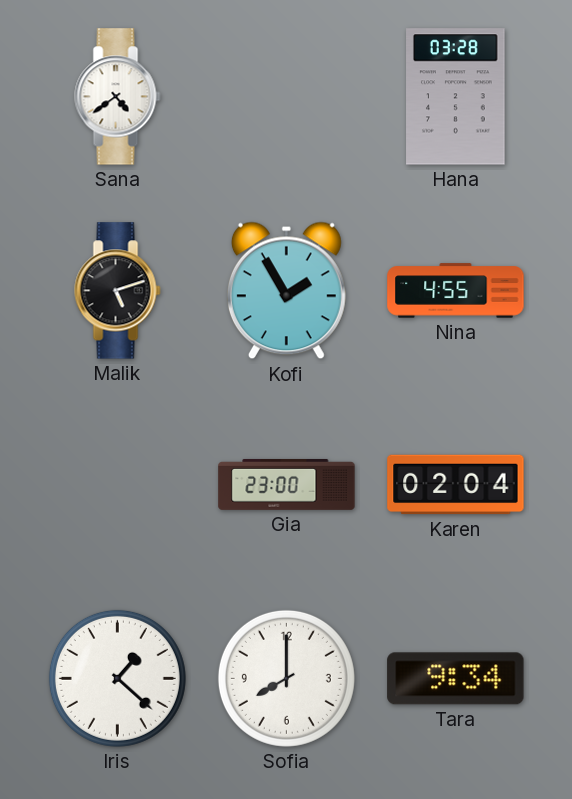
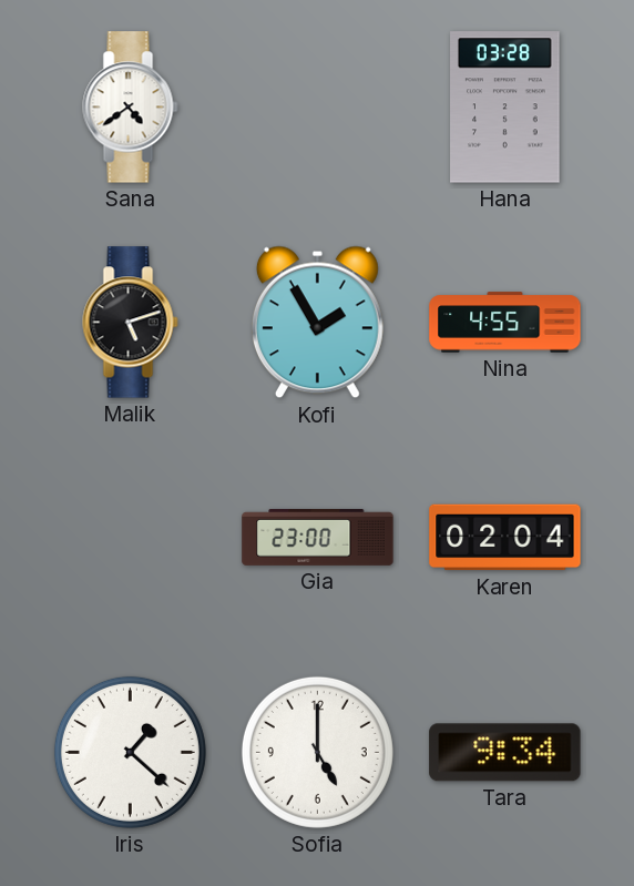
Sofia: 8:00 -> 5:00
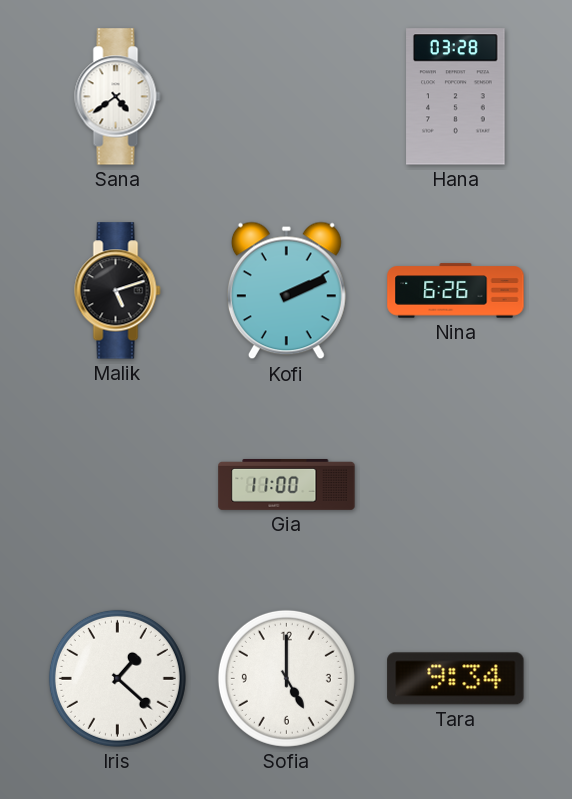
Kofi: 1:55 -> 2:11
Nina: 4:55 -> 6:26
Gia: 23:00 -> 11:00
Karen: 02:04 -> none
